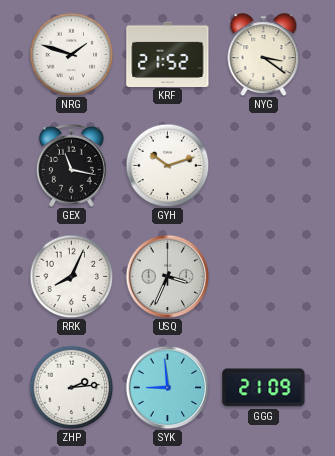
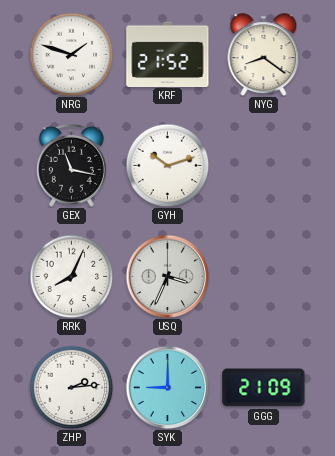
NYG: 3:21 -> 8:21
SYK: 8:59 -> 9:00
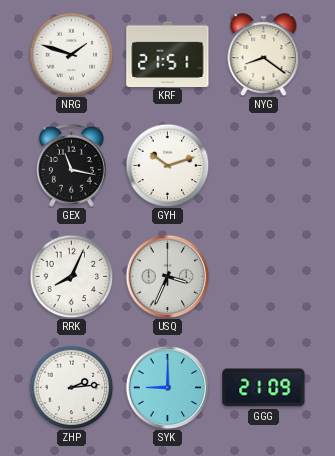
KRF: 21:52 -> 21:51
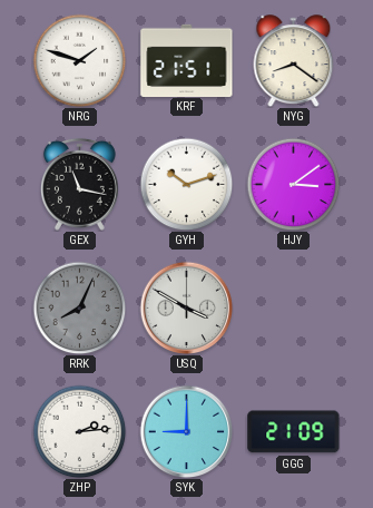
HJY: none -> 3:09
RRK dial: white -> grey
USQ: 3:34 -> 3:50
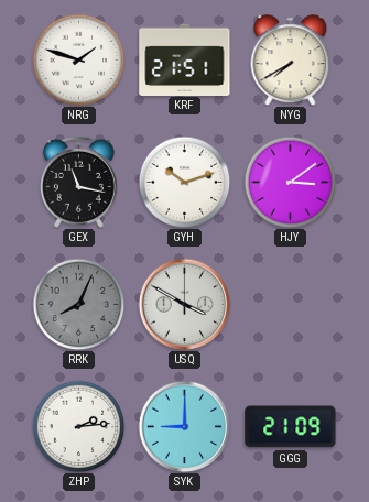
NYG: 8:21 -> 7:40
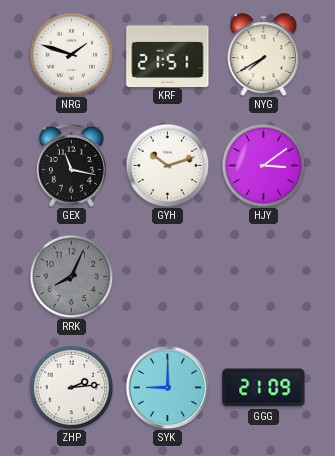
USQ: 3:50 -> none
